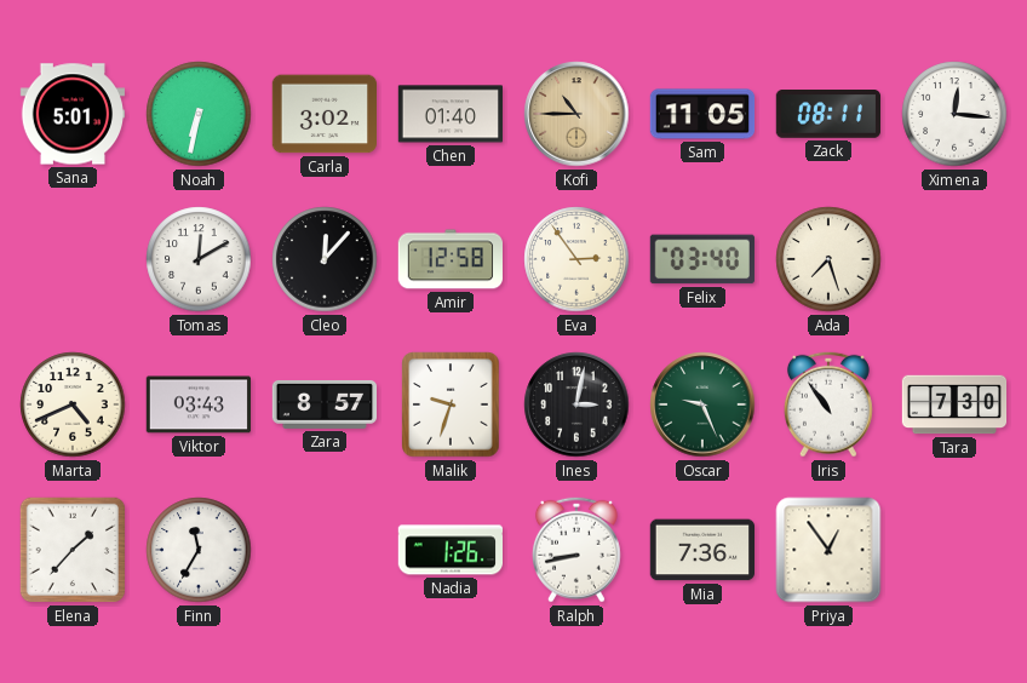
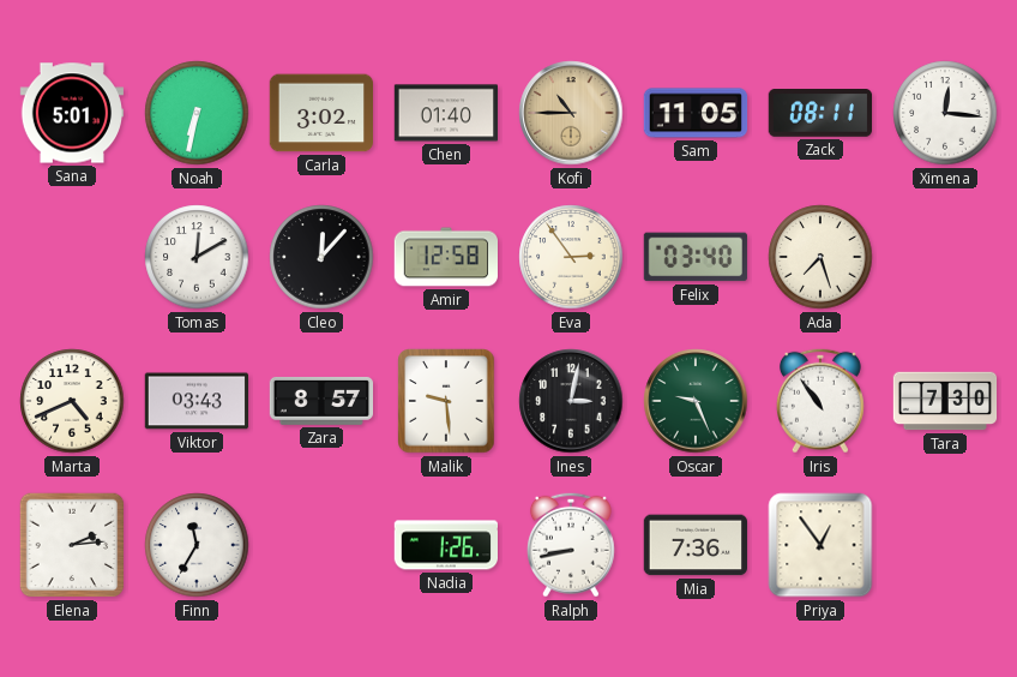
Malik: 9:33 -> 9:29
Elena: 1:37 -> 2:14
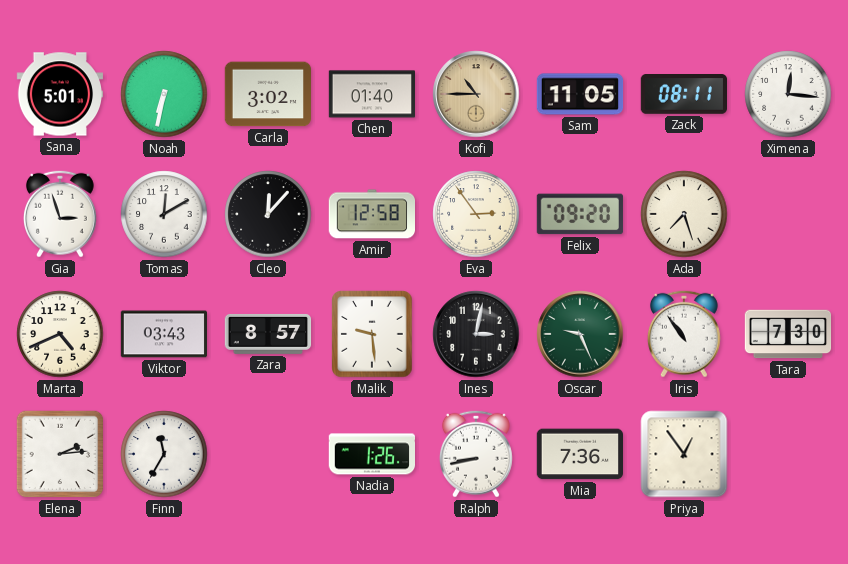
Gia: none -> 2:57
Felix: 03:40 -> 09:20
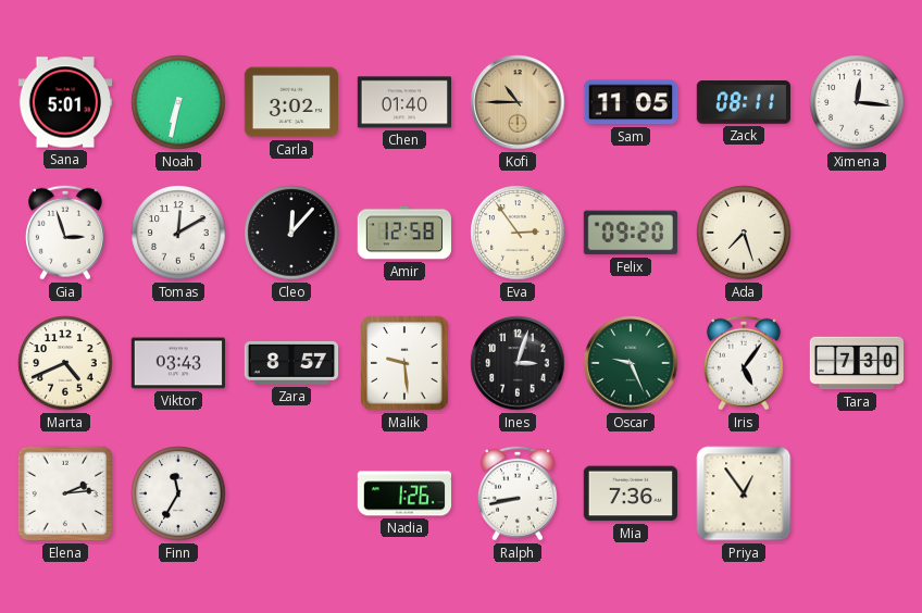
Ines: 3:02 -> 3:03
Iris: 10:54 -> 5:06
